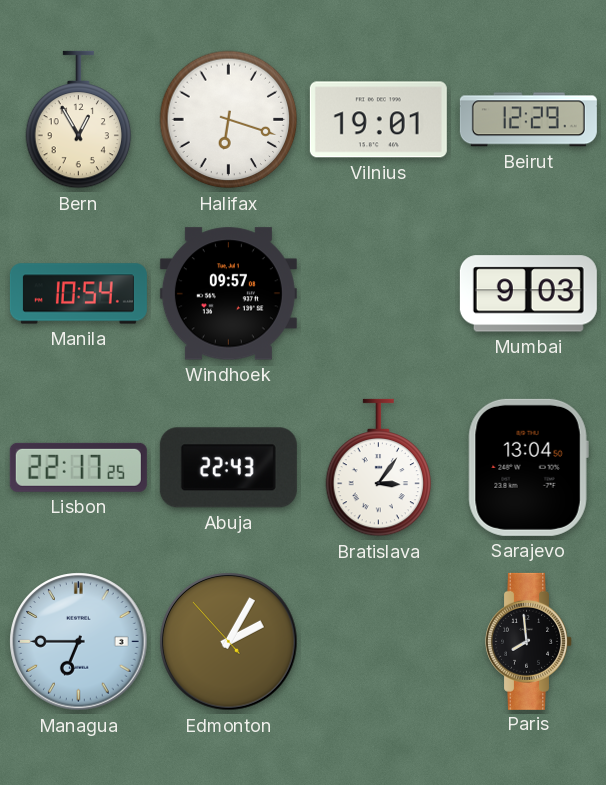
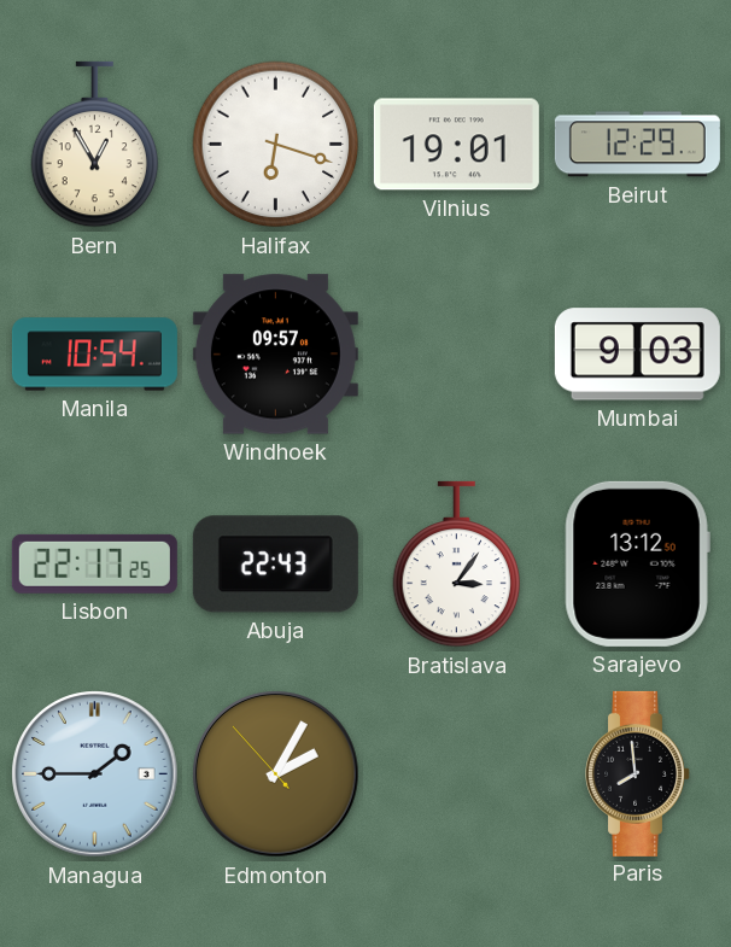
Sarajevo: 13:04 -> 13:12
Managua: 6:45 -> 1:45
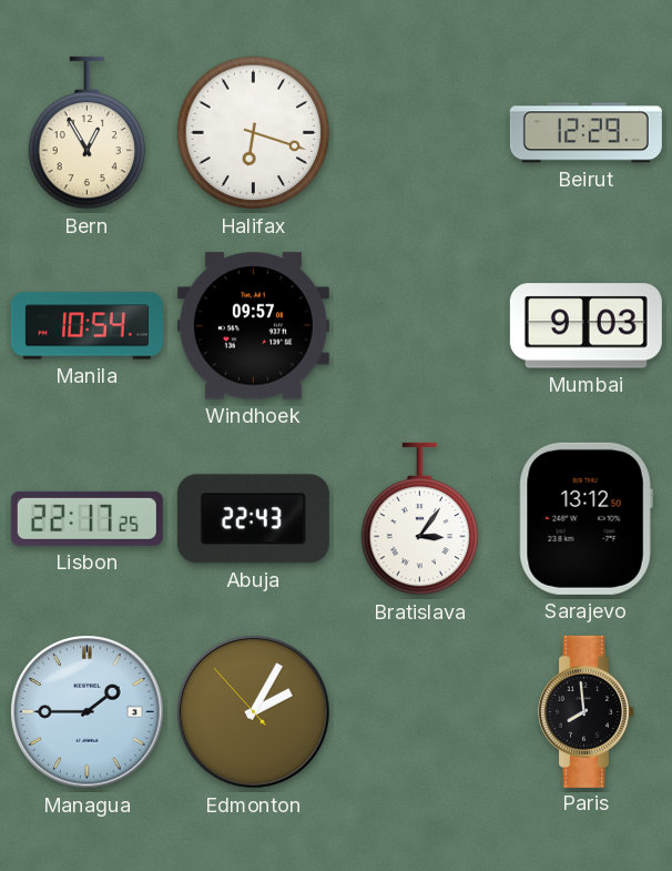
Vilnius: 19:01 -> none
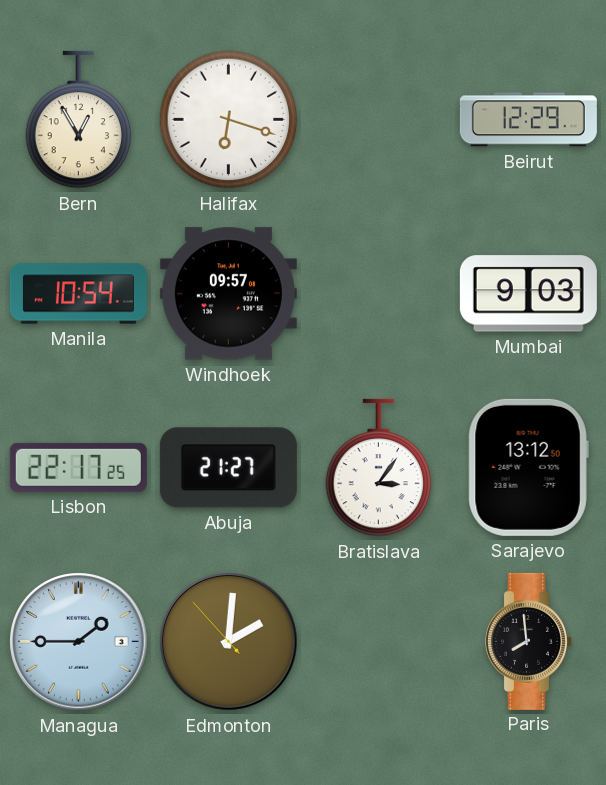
Abuja: 22:43 -> 21:27
Edmonton: 2:04 -> 2:00
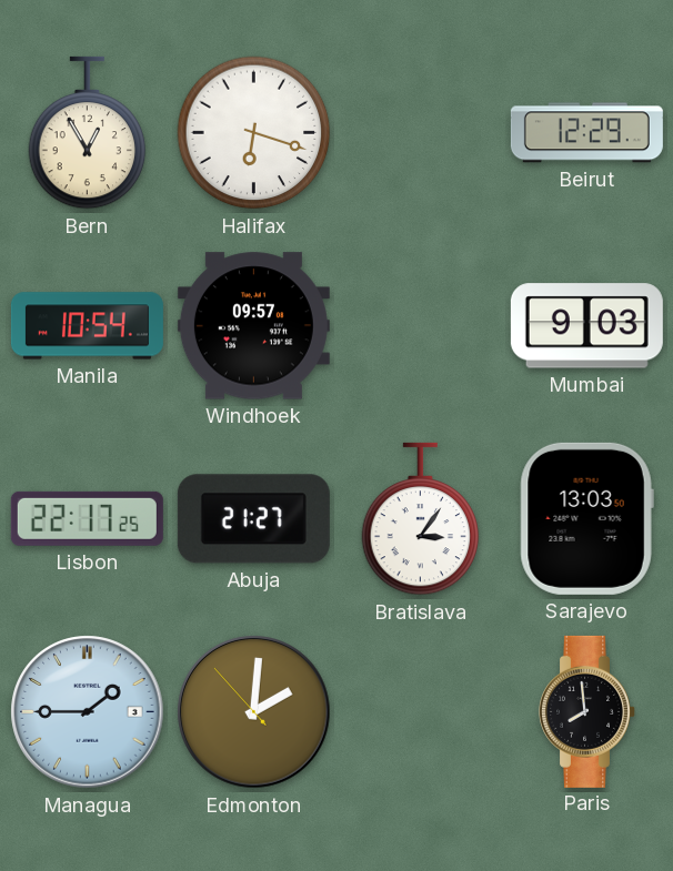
Sarajevo: 13:12 -> 13:03
